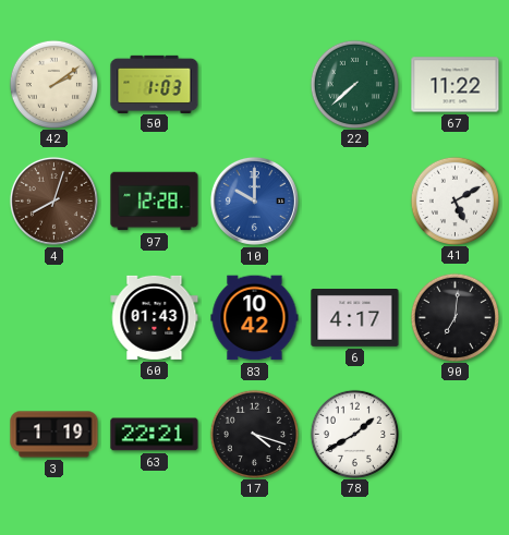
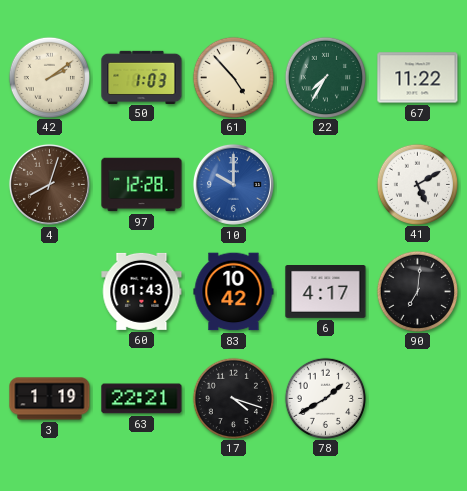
61: none -> 4:53
22: 7:38 -> 7:35
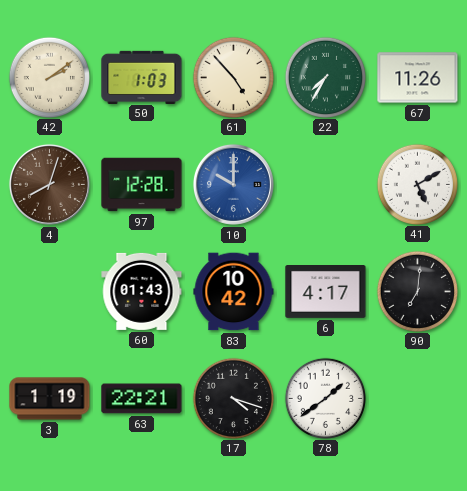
67: 11:22 -> 11:26
78: 1:40 -> 1:39
